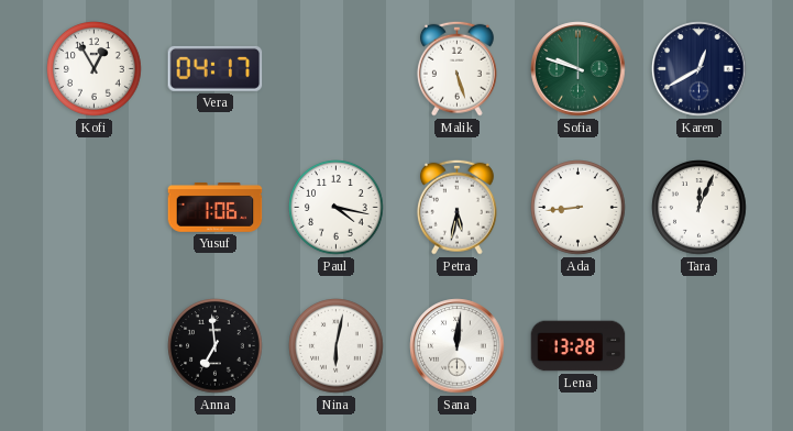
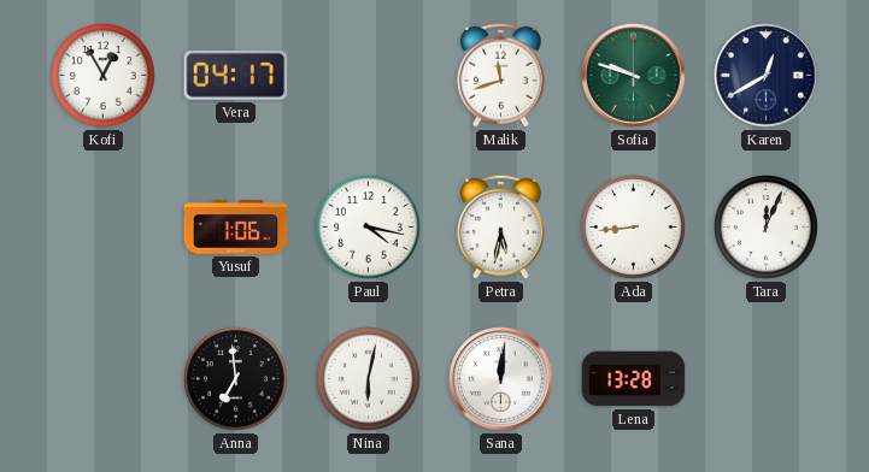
Malik: 5:27 -> 11:42
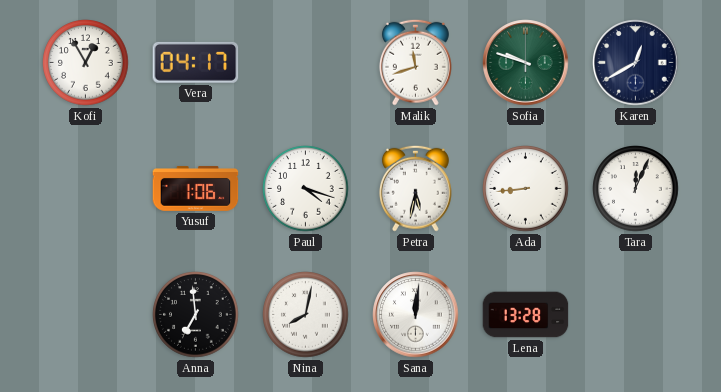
Paul: 4:17 -> 4:18
Nina: 6:02 -> 8:02
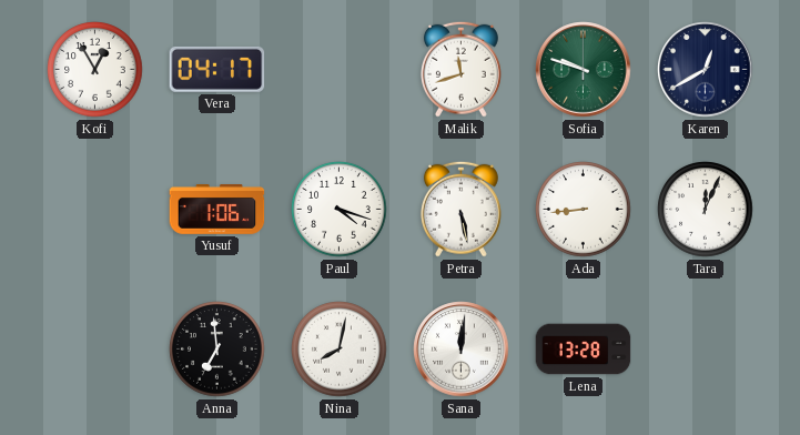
Petra: 5:32 -> 5:28
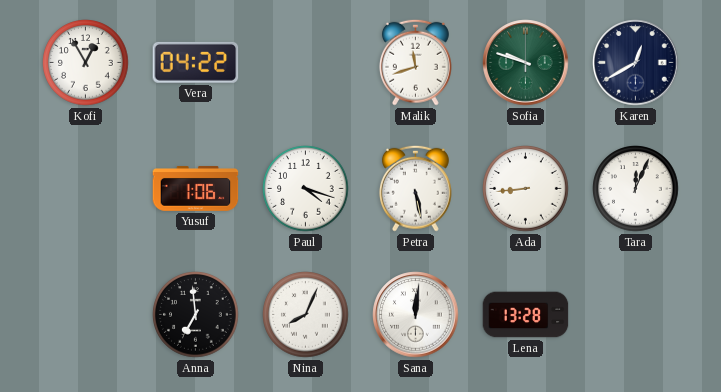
Vera: 04:17 -> 04:22
Nina: 8:02 -> 8:04
